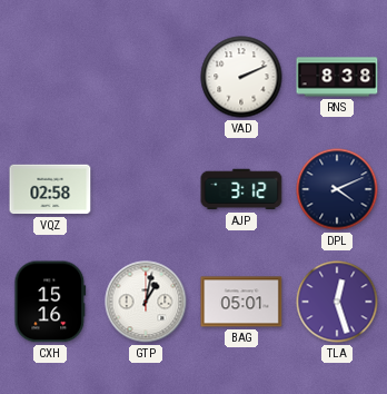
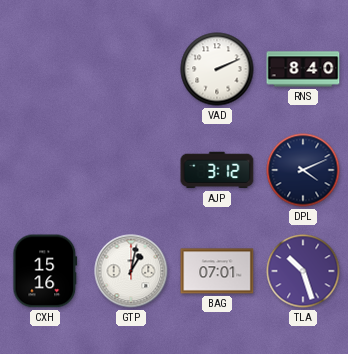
RNS: 8:38 -> 8:40
VQZ: 02:58 -> none
BAG: 05:01 -> 07:01
TLA: 12:27 -> 10:27
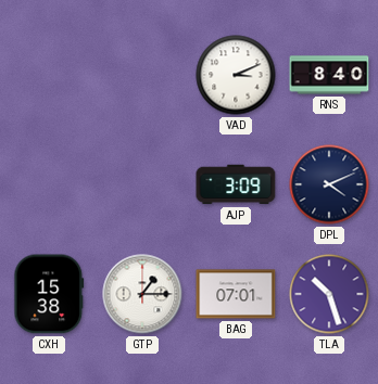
VAD: 2:11 -> 3:11
AJP: 3:12 -> 3:09
CXH: 15:16 -> 15:38
GTP: 1:02 -> 1:15
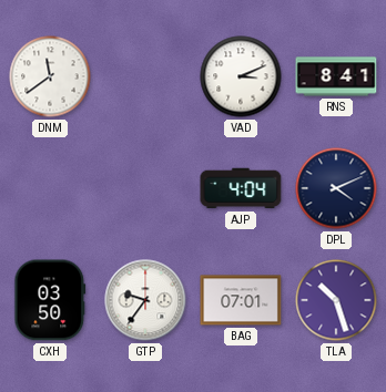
DNM: none -> 11:39
RNS: 8:40 -> 8:41
AJP: 3:09 -> 4:04
CXH: 15:38 -> 03:50
GTP: 1:15 -> 9:36
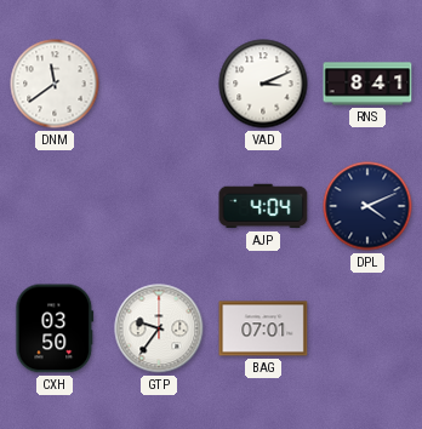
TLA: 10:27 -> none
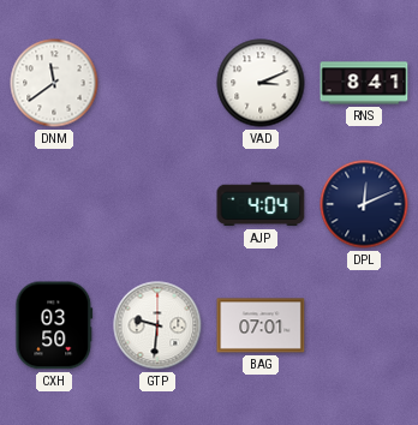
DPL: 4:11 -> 12:11
GTP: 9:36 -> 9:31
